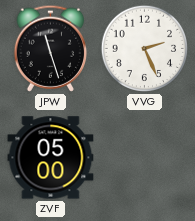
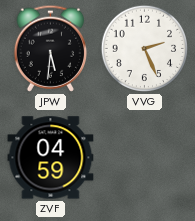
JPW: 11:27 -> 5:31
ZVF: 05:00 -> 04:59
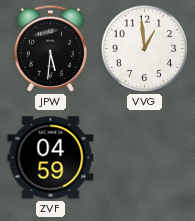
VVG: 2:26 -> 12:59
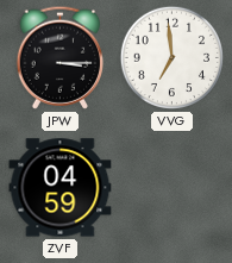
JPW: 5:31 -> 3:15
VVG: 12:59 -> 6:59
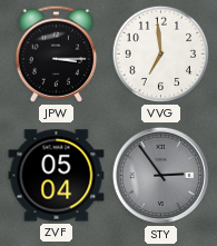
ZVF: 04:59 -> 05:04
STY: none -> 2:54
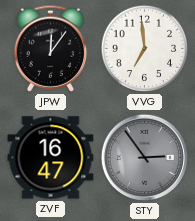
JPW: 3:15 -> 12:06
ZVF: 05:04 -> 16:47
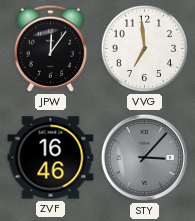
ZVF: 16:47 -> 16:46
STY: 2:54 -> 3:07
